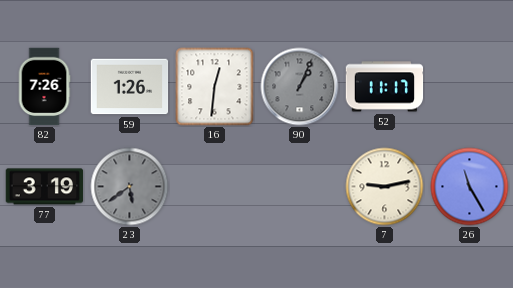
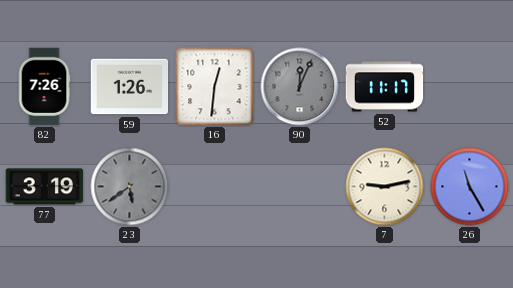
90: 1:04 -> 12:04
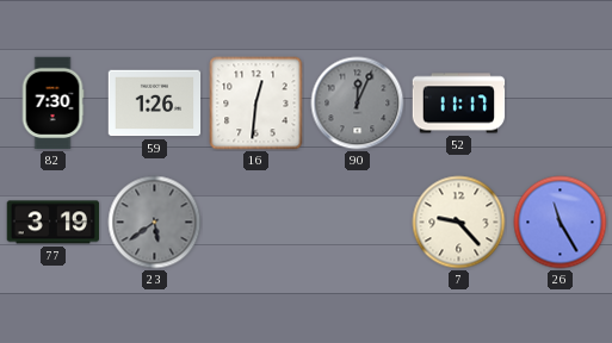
82: 7:26 -> 7:30
7: 9:13 -> 9:23
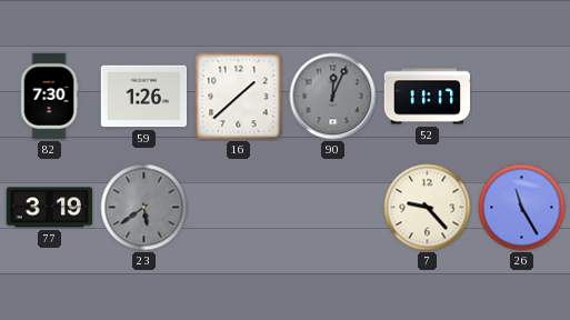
16: 12:31 -> 1:38
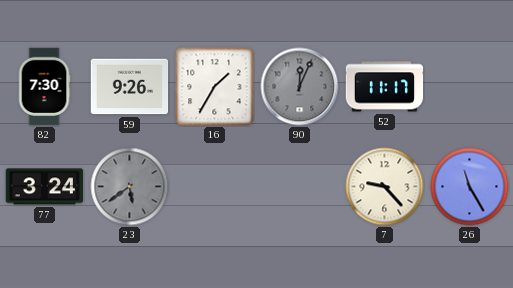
59: 1:26 -> 9:26
16: 1:38 -> 1:35
77: 3:19 -> 3:24
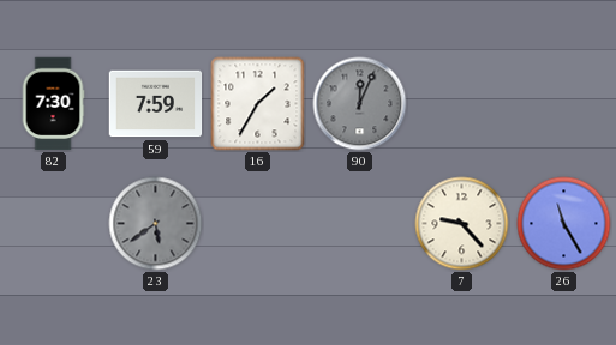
59: 9:26 -> 7:59
52: 11:17 -> none
77: 3:24 -> none
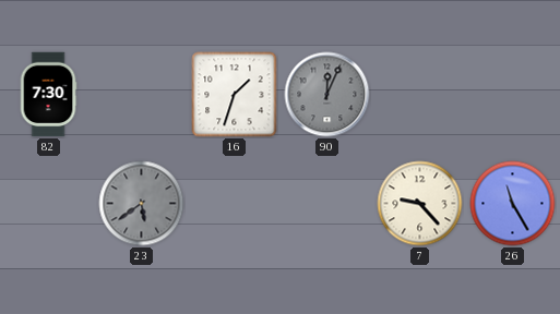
59: 7:59 -> none
16: 1:35 -> 1:33
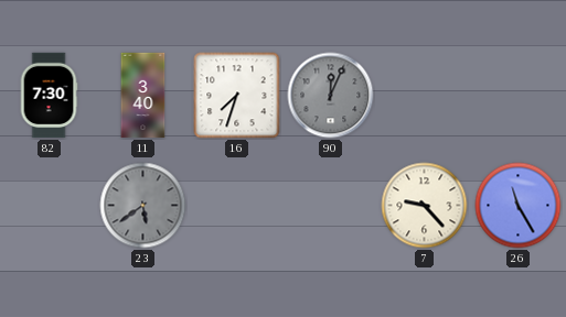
11: none -> 3:40
16: 1:33 -> 7:33
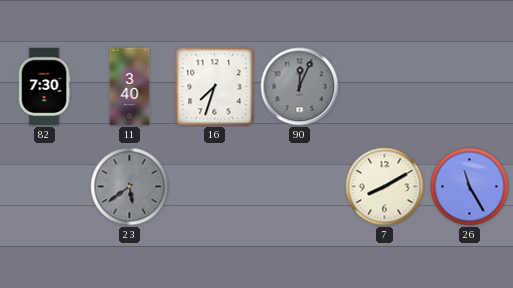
7: 9:23 -> 8:10
